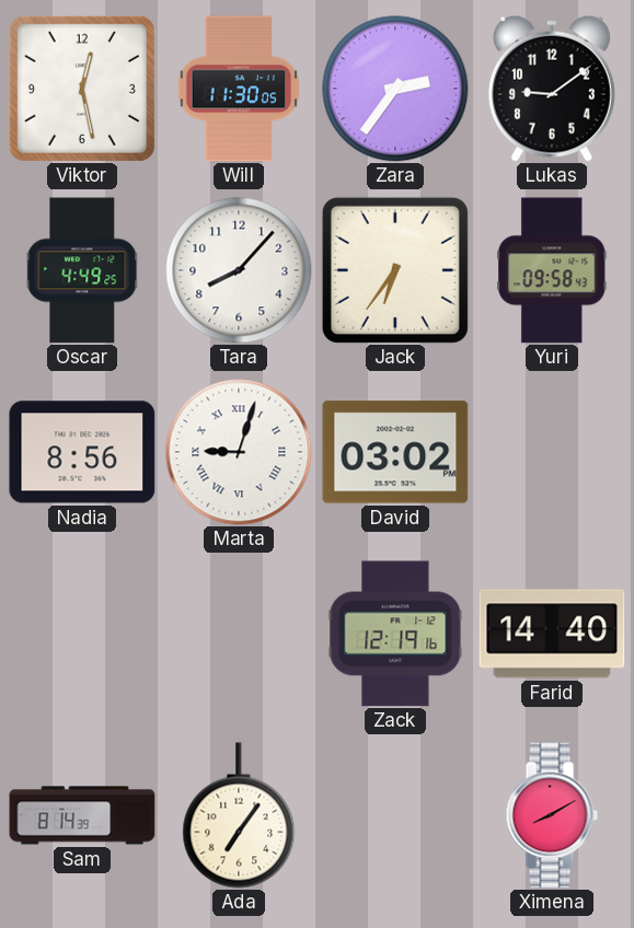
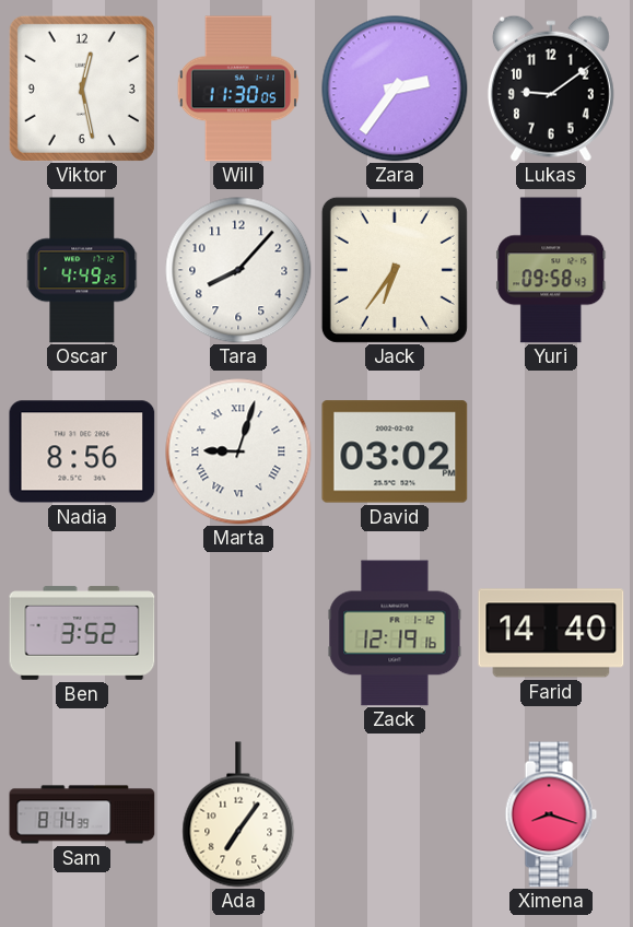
Ben: none -> 3:52
Ximena: 8:10 -> 8:18
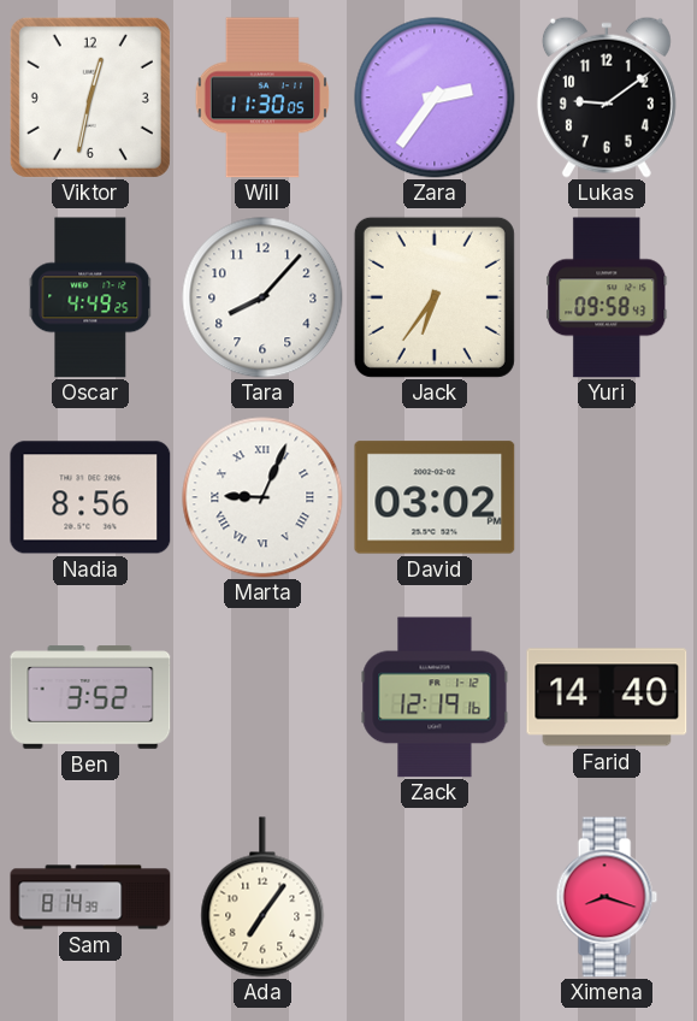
Viktor: 12:28 -> 12:32
Marta: 9:03 -> 9:04
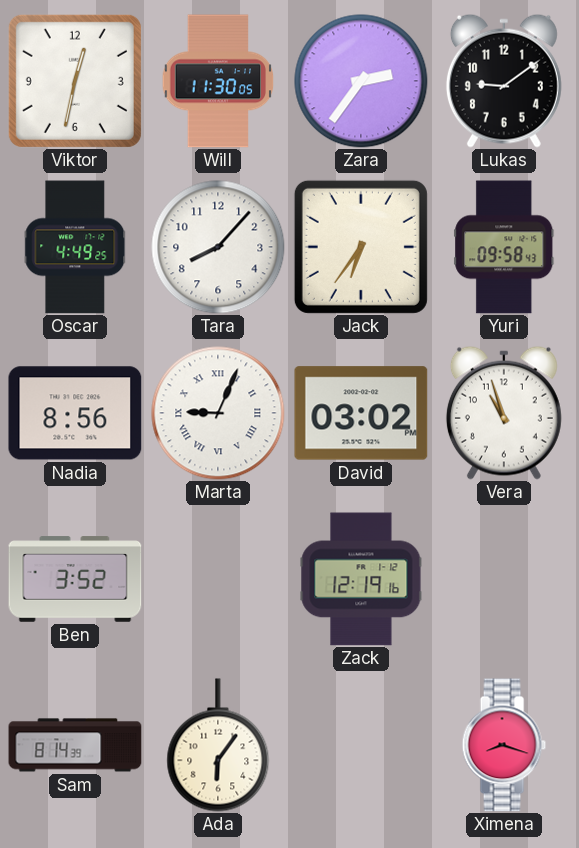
Vera: none -> 10:57
Farid: 14:40 -> none
Ada: 7:06 -> 6:06
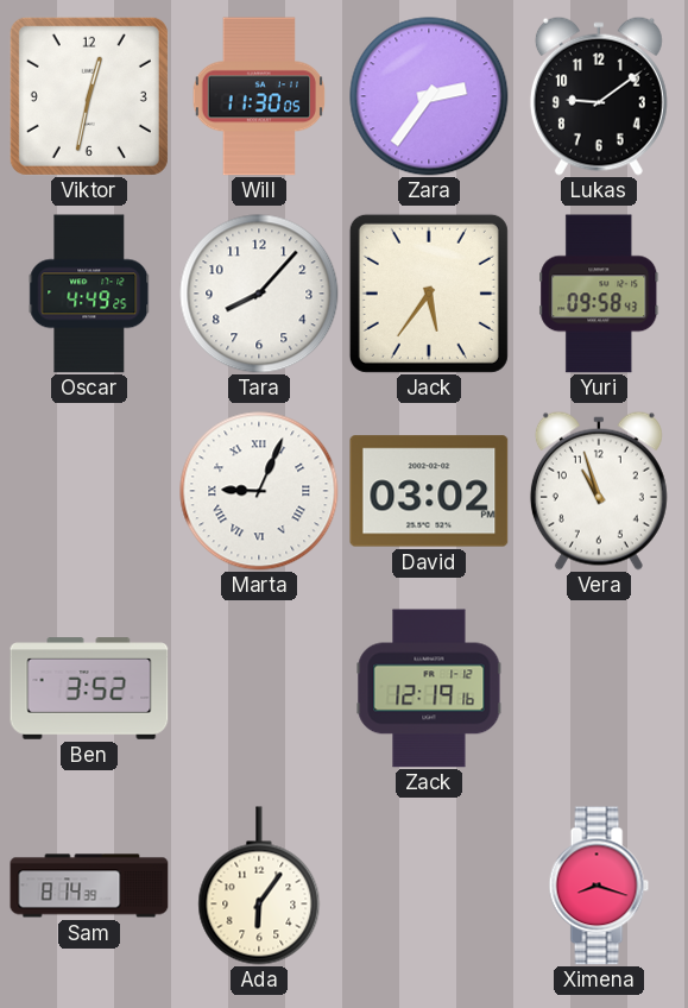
Jack: 6:36 -> 5:36
Nadia: 8:56 -> none
